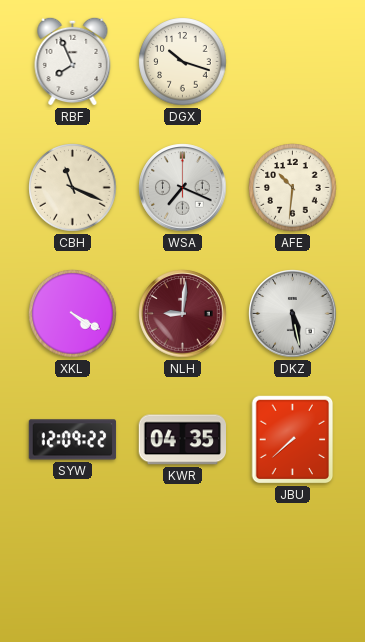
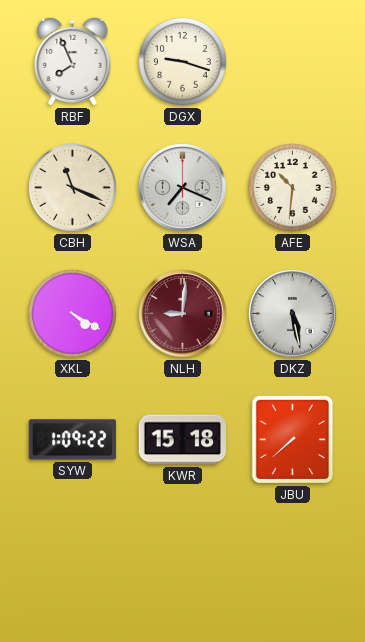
DGX: 10:18 -> 9:18
SYW: 12:09 -> 1:09
KWR: 04:35 -> 15:18
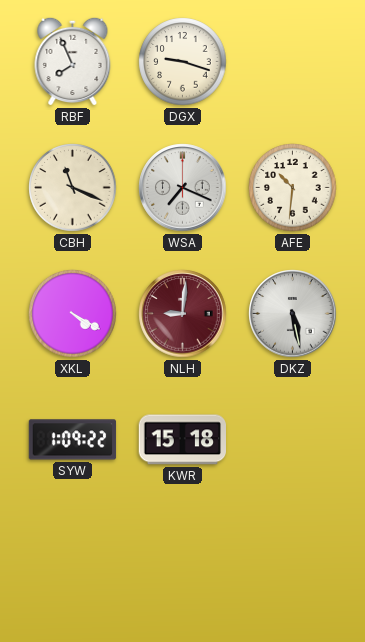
JBU: 7:38 -> none
